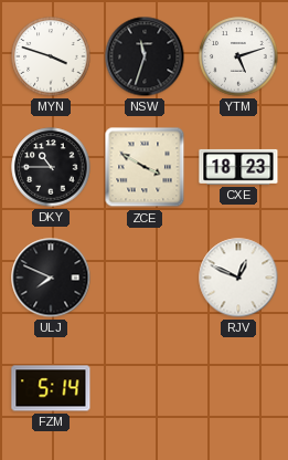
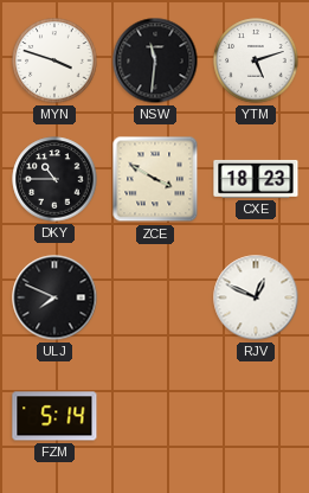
NSW: 11:33 -> 11:31
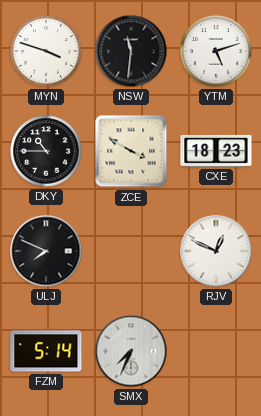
SMX: none -> 7:34
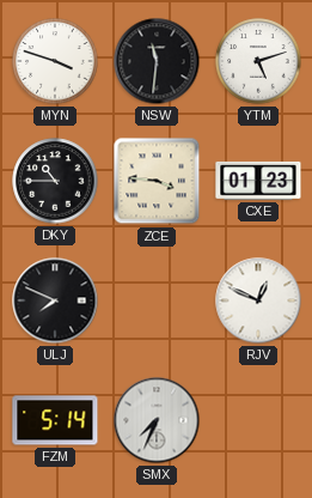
ZCE: 3:50 -> 3:46
CXE: 18:23 -> 01:23
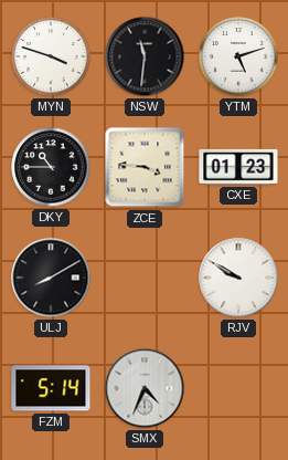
ULJ: 7:49 -> 8:10
RJV: 12:49 -> 9:50
SMX: 7:34 -> 4:34
